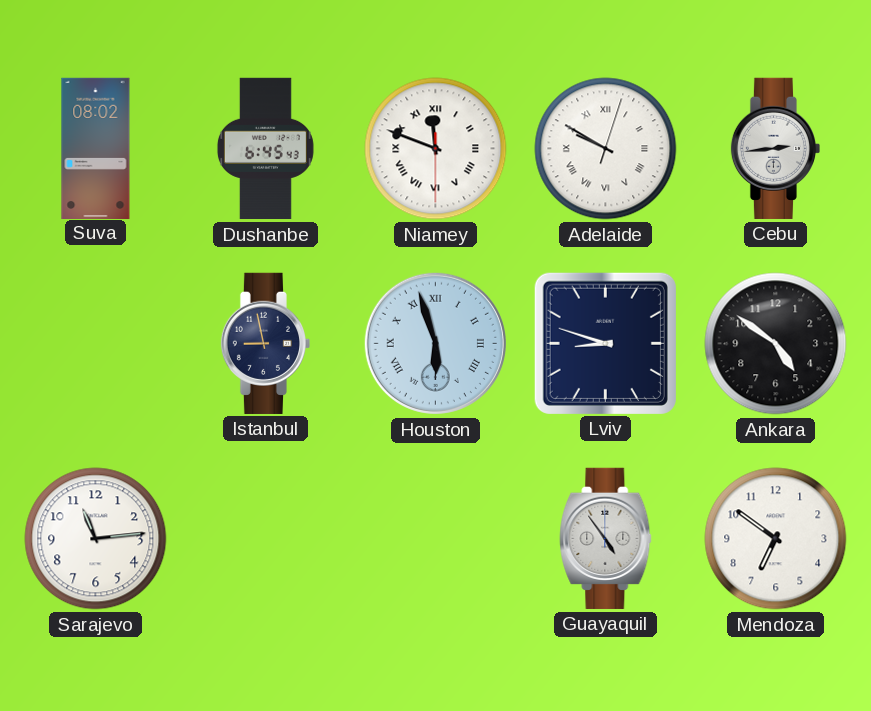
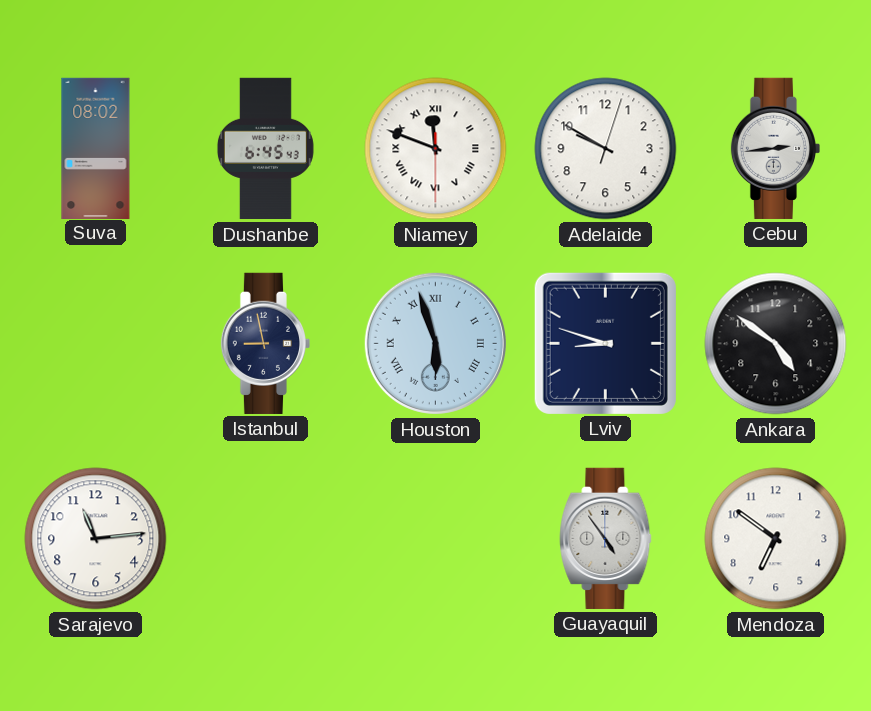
Adelaide numerals: Roman -> Arabic
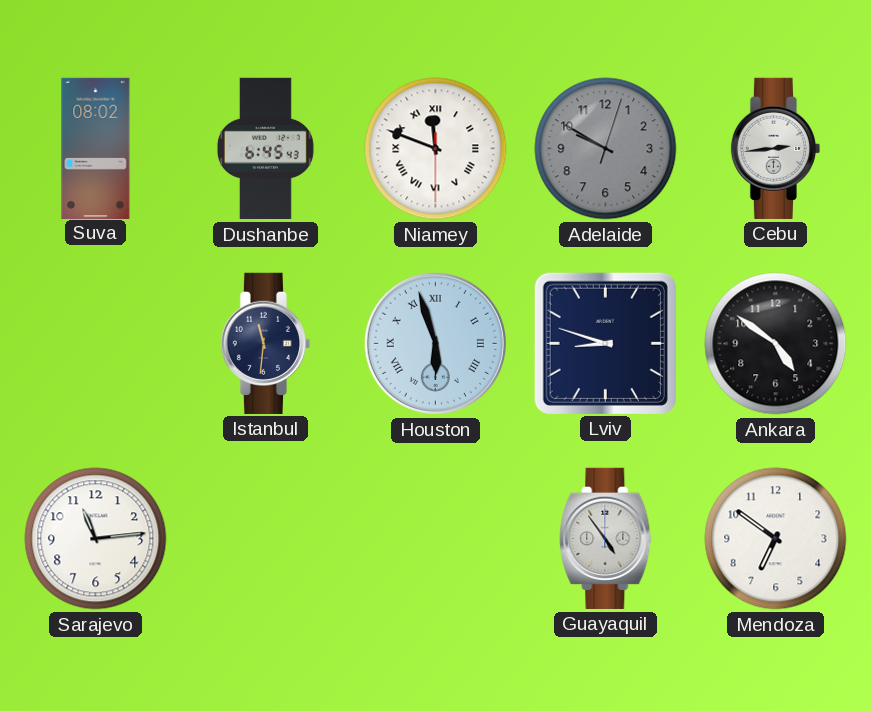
Adelaide dial: white -> grey
Istanbul: 8:58 -> 11:31
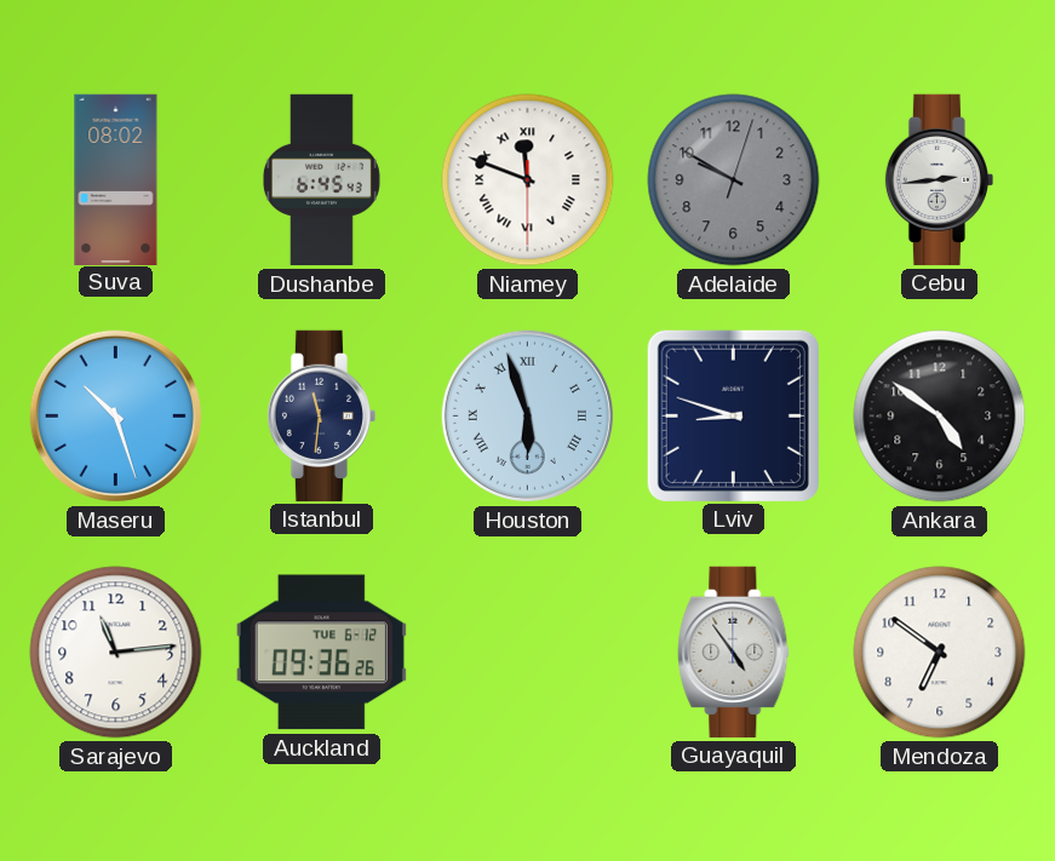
Maseru: none -> 10:27
Auckland: none -> 09:36
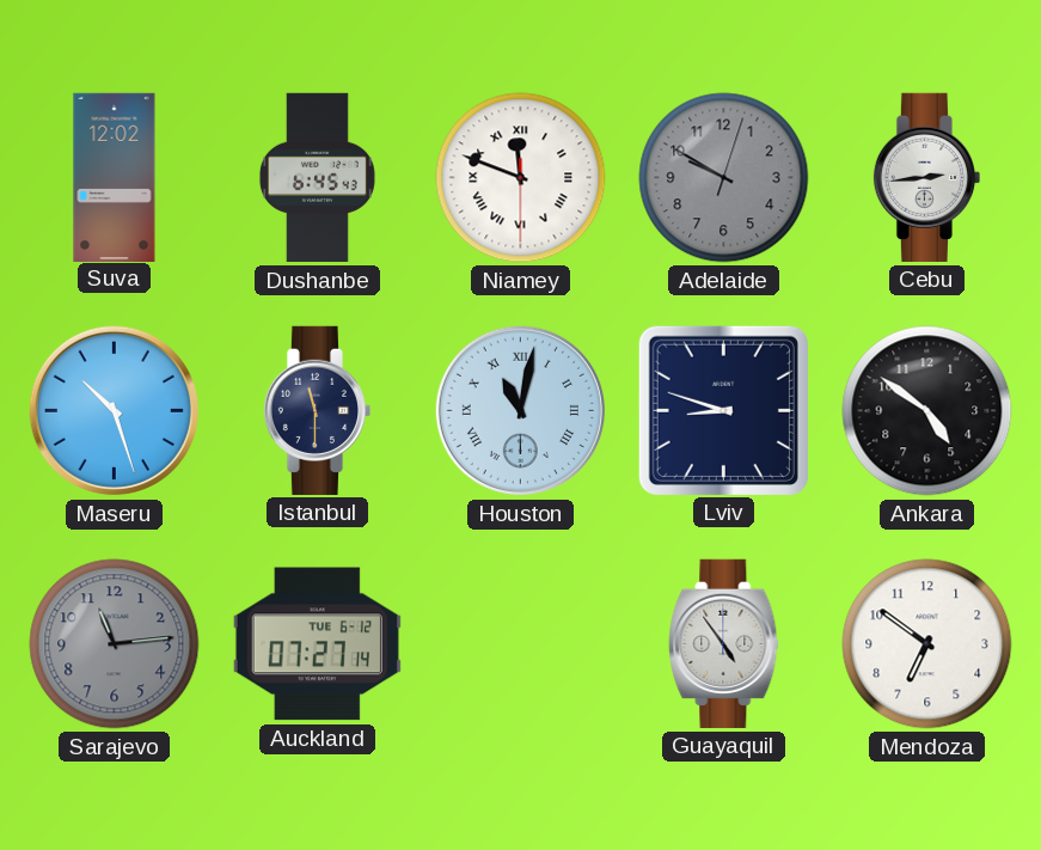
Suva: 08:02 -> 12:02
Istanbul: 11:31 -> 11:30
Houston: 5:57 -> 11:02
Sarajevo dial: white -> grey
Auckland: 09:36 -> 07:27
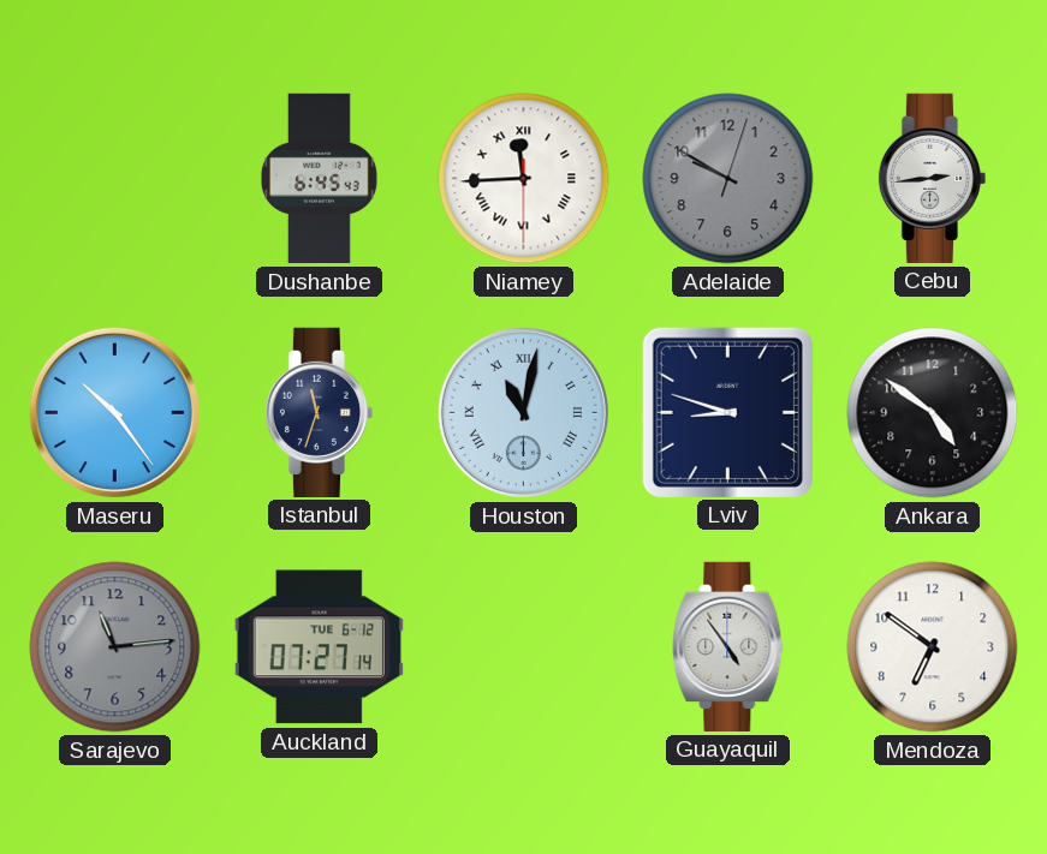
Suva: 12:02 -> none
Niamey: 11:48 -> 11:44
Maseru: 10:27 -> 10:24
Istanbul: 11:30 -> 11:33
